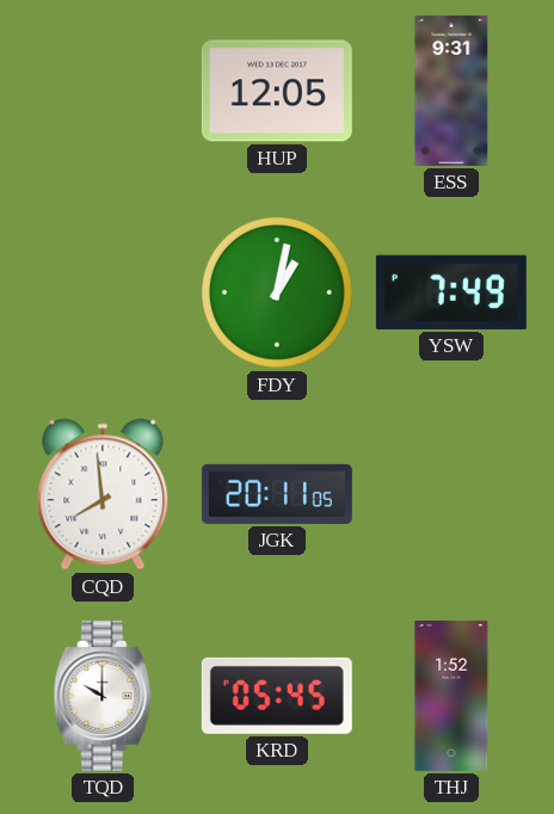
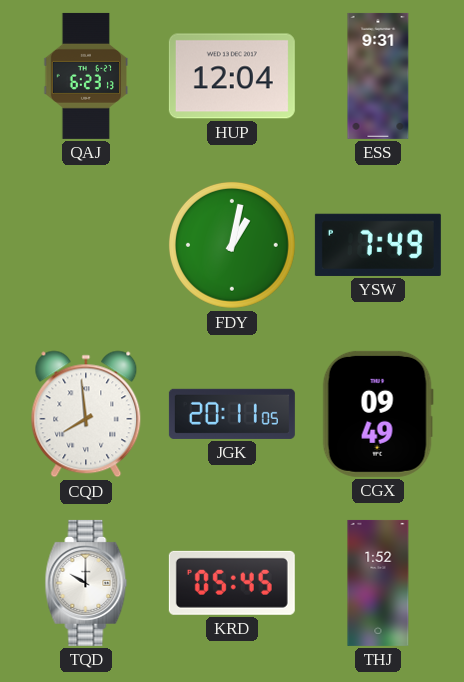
QAJ: none -> 6:23
HUP: 12:05 -> 12:04
CGX: none -> 09:49
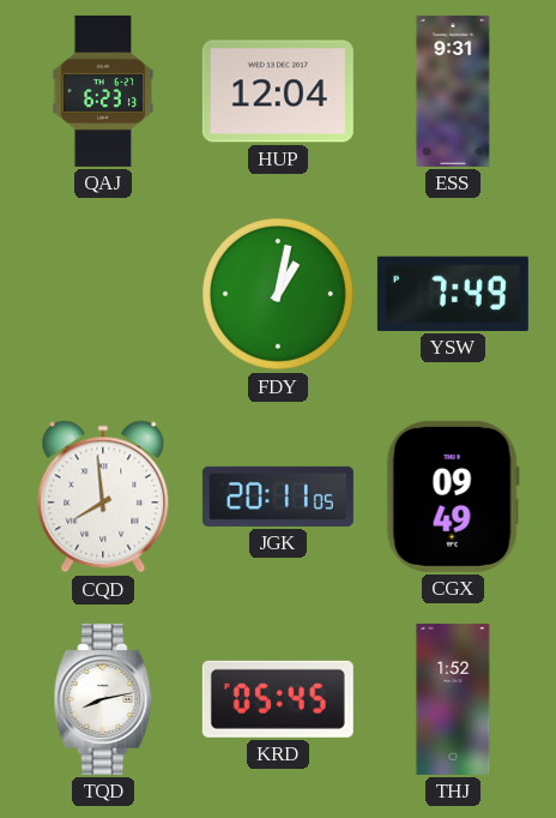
TQD: 10:00 -> 8:13
